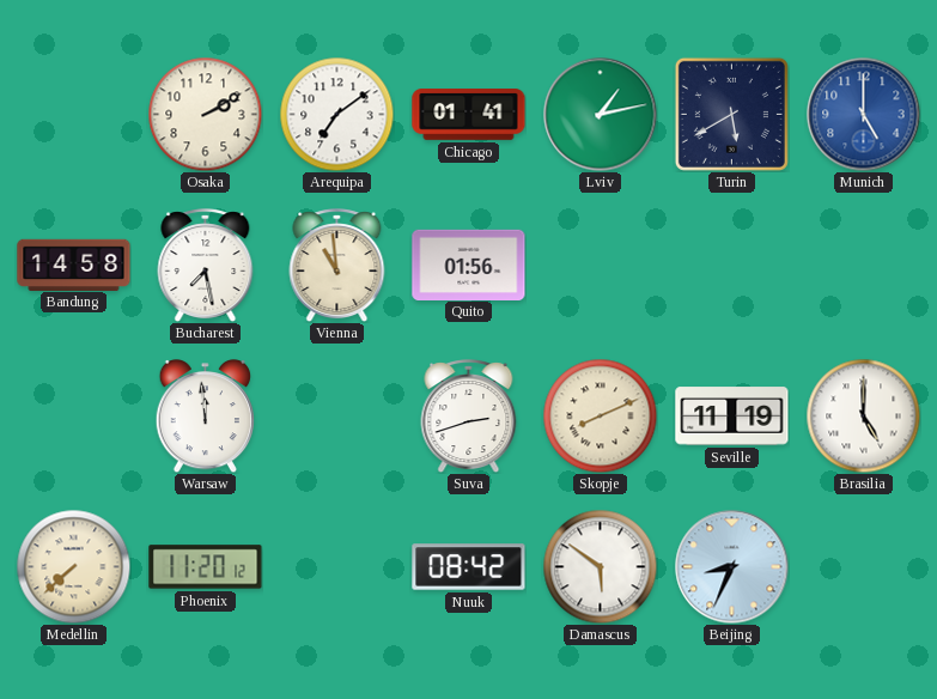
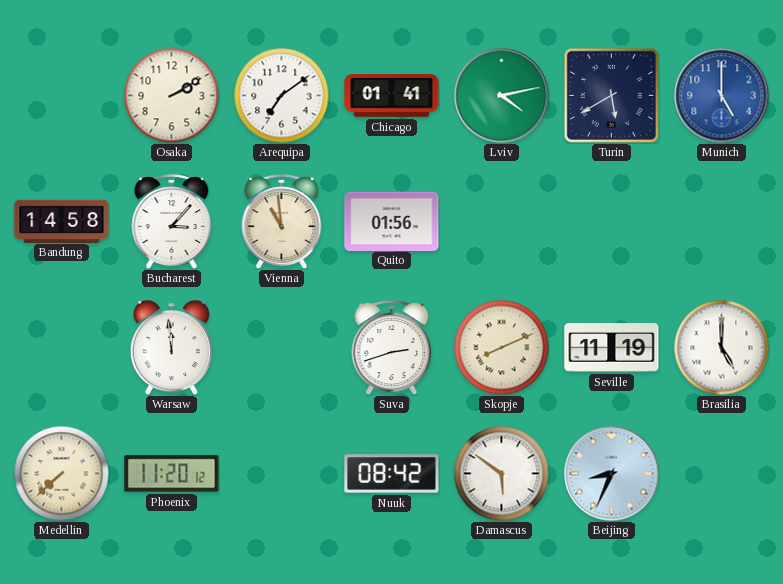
Lviv: 1:13 -> 4:13
Bucharest: 7:28 -> 3:07
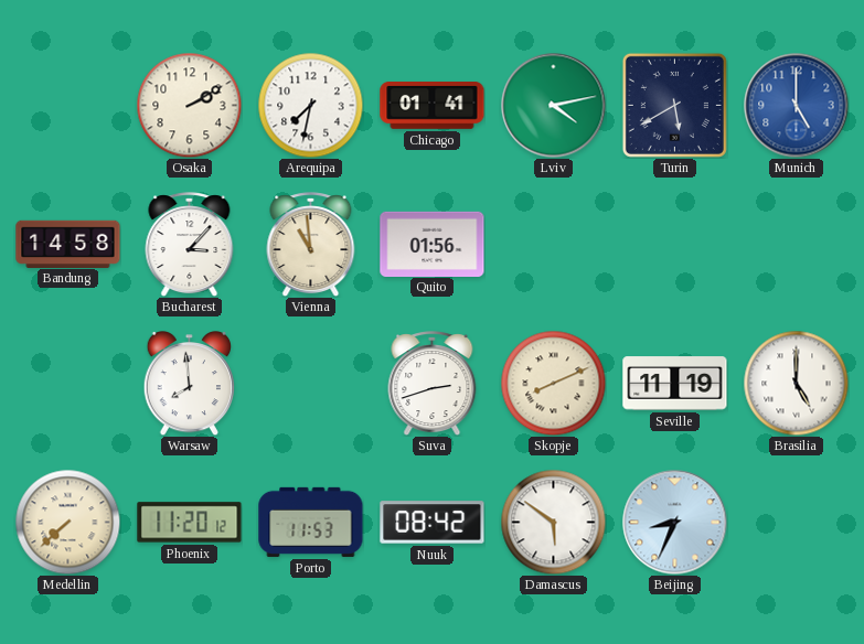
Arequipa: 7:09 -> 7:32
Warsaw: 11:59 -> 7:59
Porto: none -> 11:53
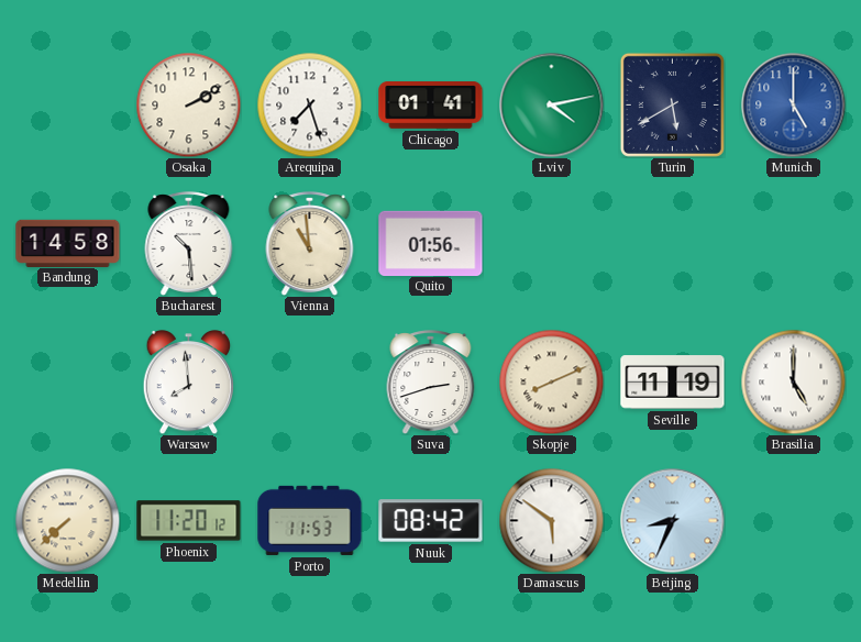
Arequipa: 7:32 -> 7:27
Bucharest: 3:07 -> 10:29
